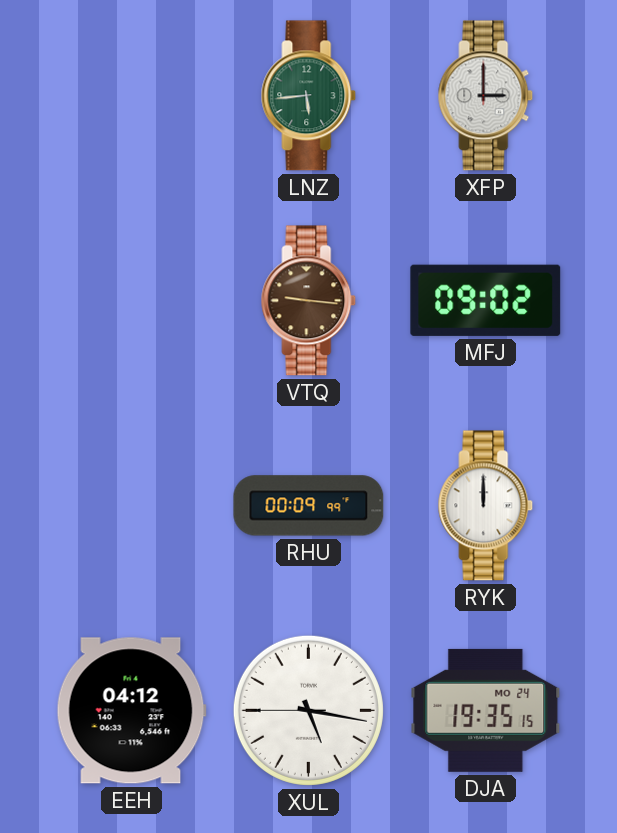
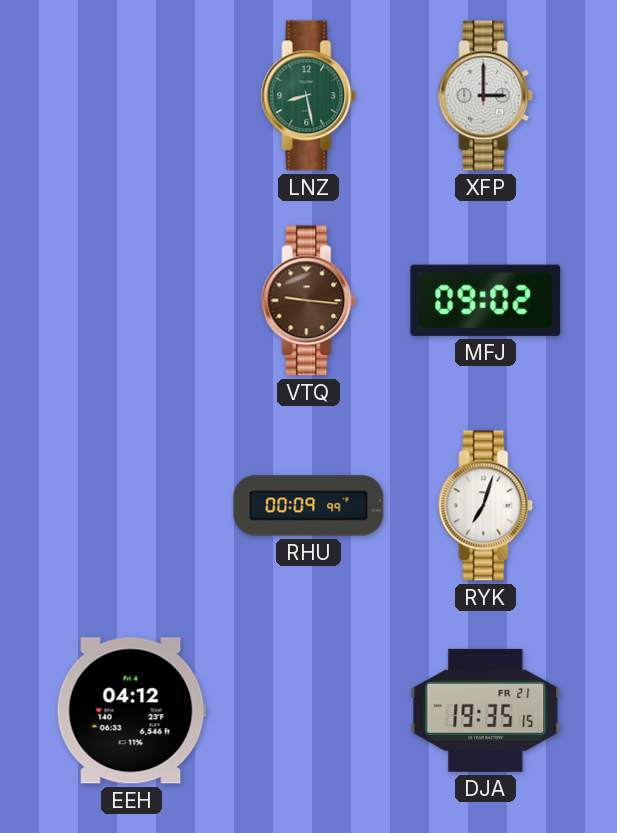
LNZ: 5:44 -> 8:28
RYK: 12:00 -> 7:03
XUL: 5:16 -> none
DJA date: MO 24 -> FR 21
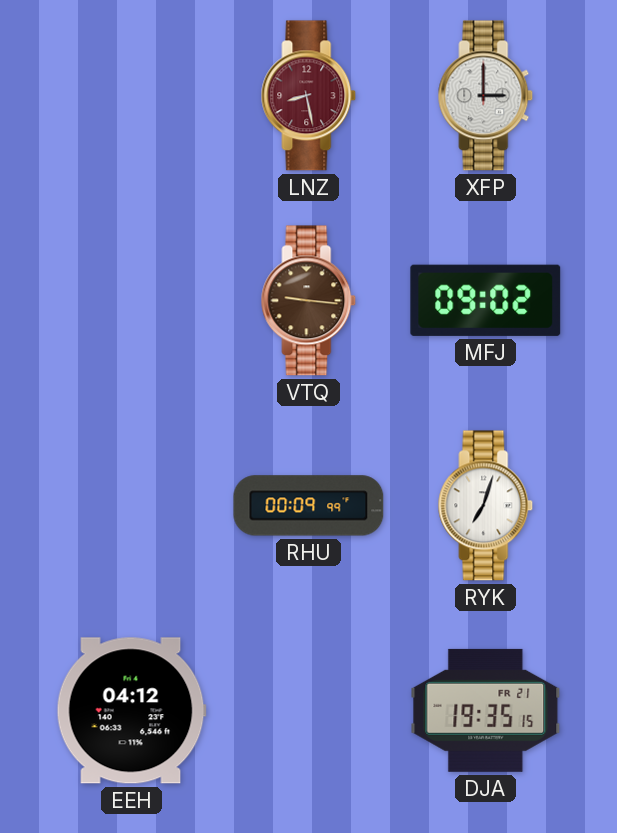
LNZ dial: green -> burgundy
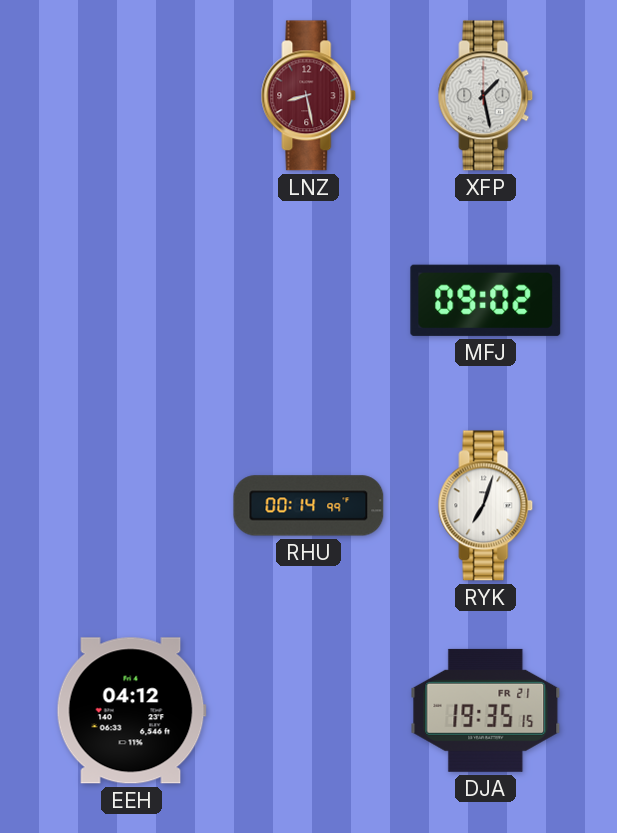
XFP: 3:00 -> 1:28
VTQ: 9:16 -> none
RHU: 00:09 -> 00:14
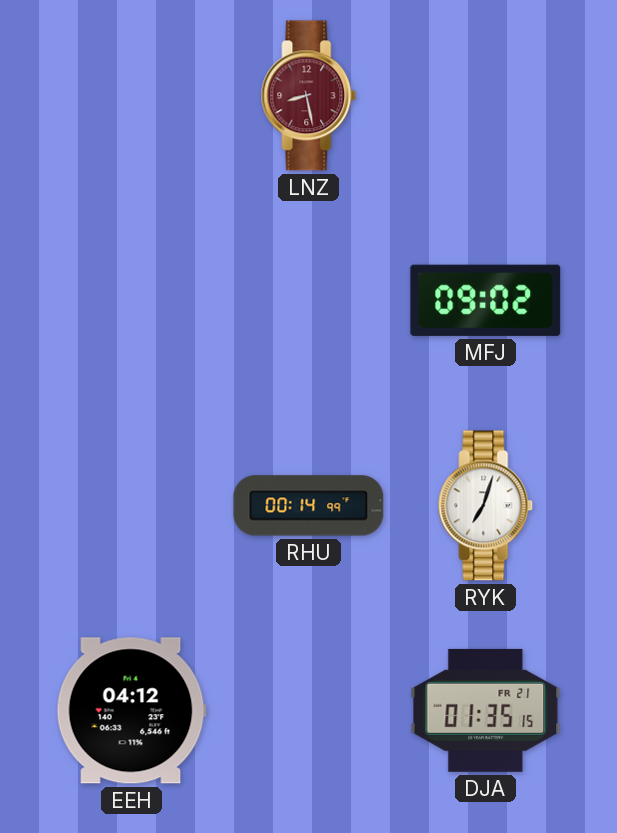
XFP: 1:28 -> none
DJA: 19:35 -> 01:35
